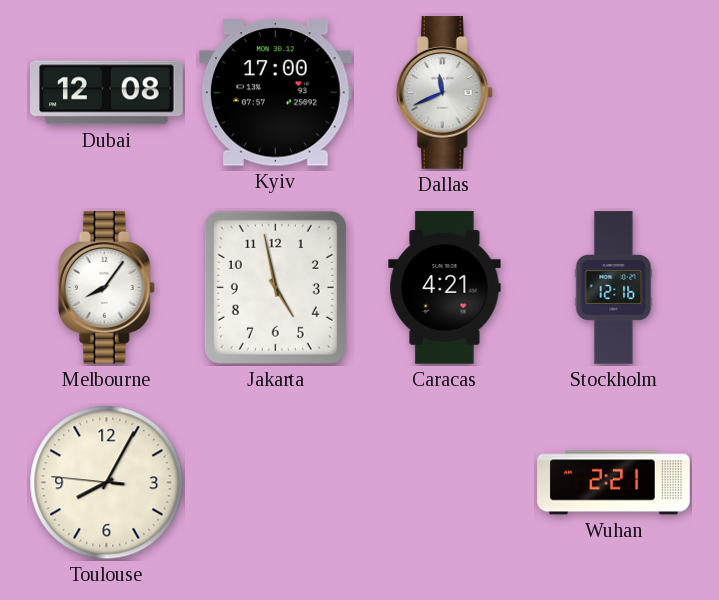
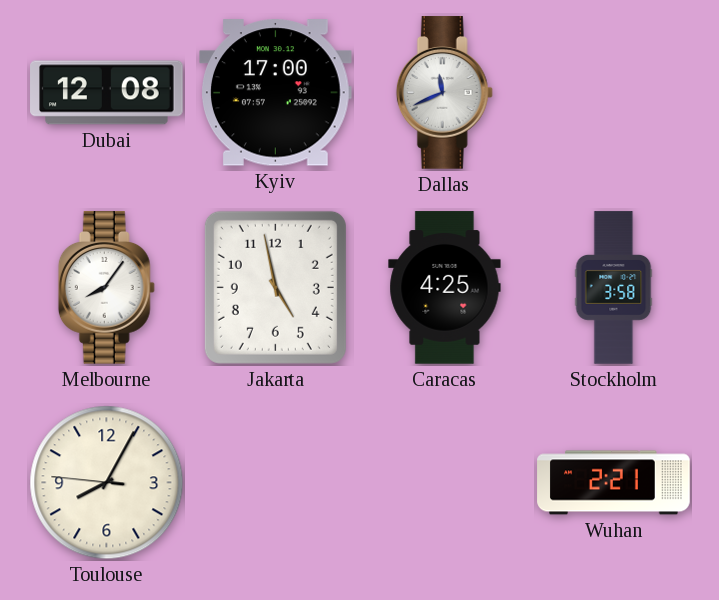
Caracas: 4:21 -> 4:25
Stockholm: 12:16 -> 3:58
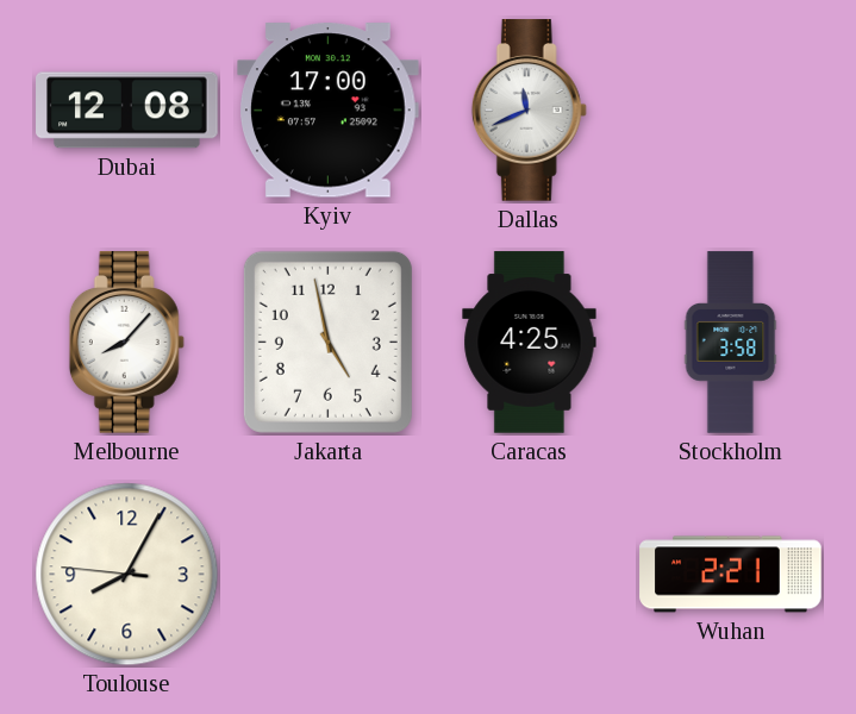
Melbourne: 8:06 -> 8:07
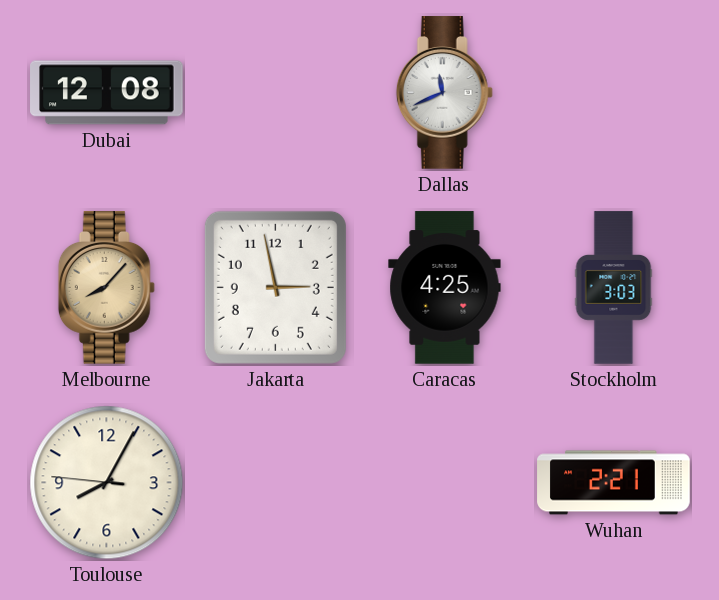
Kyiv: 17:00 -> none
Melbourne dial: white -> champagne
Jakarta: 4:58 -> 2:58
Stockholm: 3:58 -> 3:03
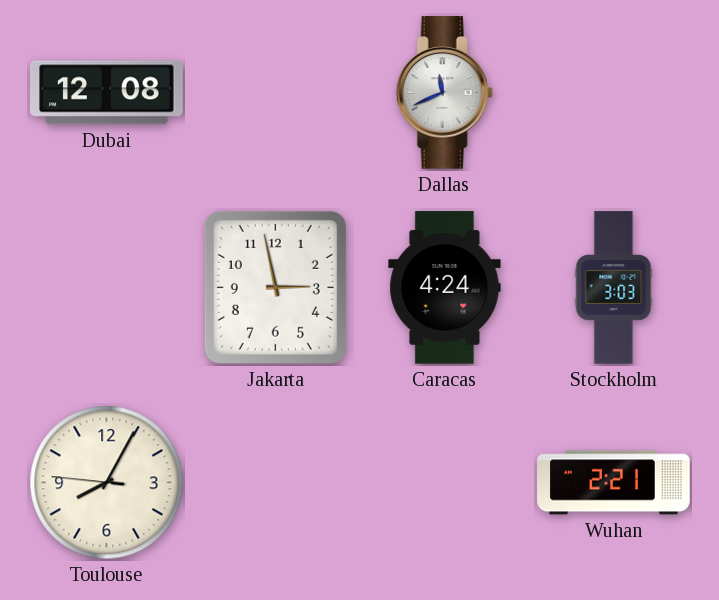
Melbourne: 8:07 -> none
Caracas: 4:25 -> 4:24
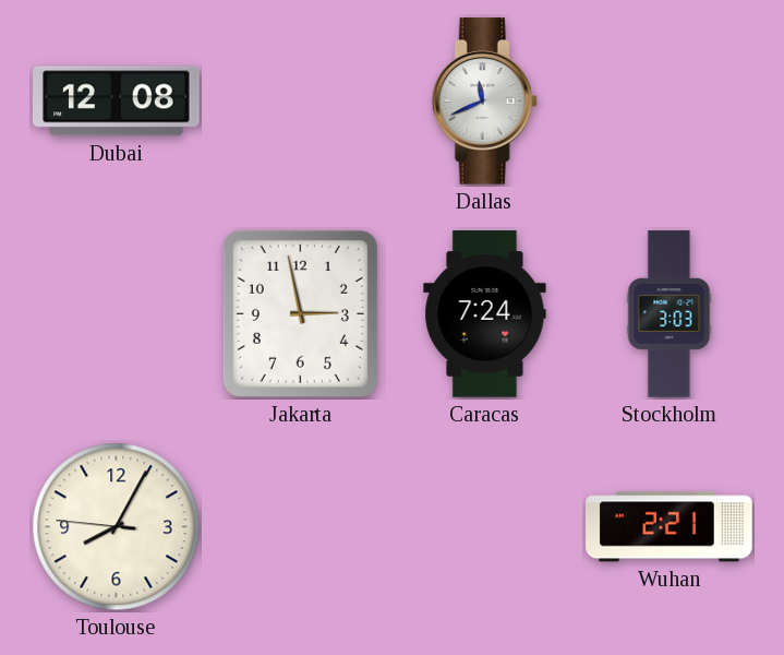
Caracas: 4:24 -> 7:24
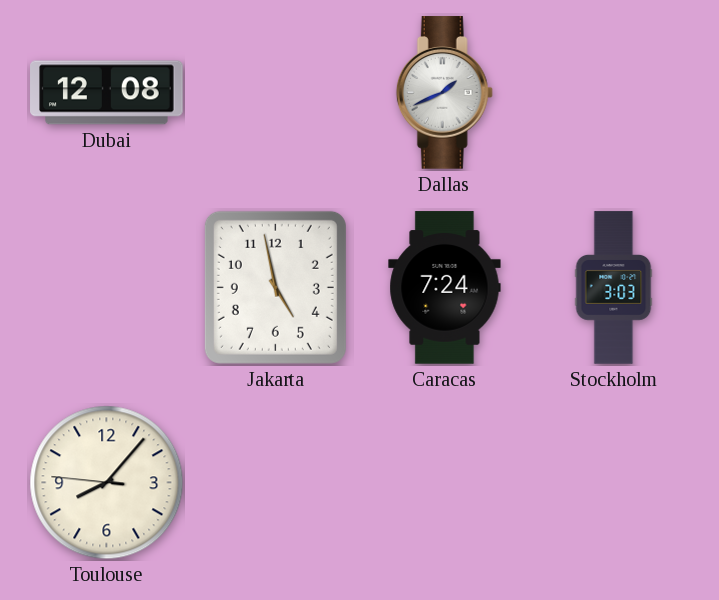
Dallas: 11:41 -> 1:41
Jakarta: 2:58 -> 4:58
Toulouse: 8:04 -> 8:06
Wuhan: 2:21 -> none
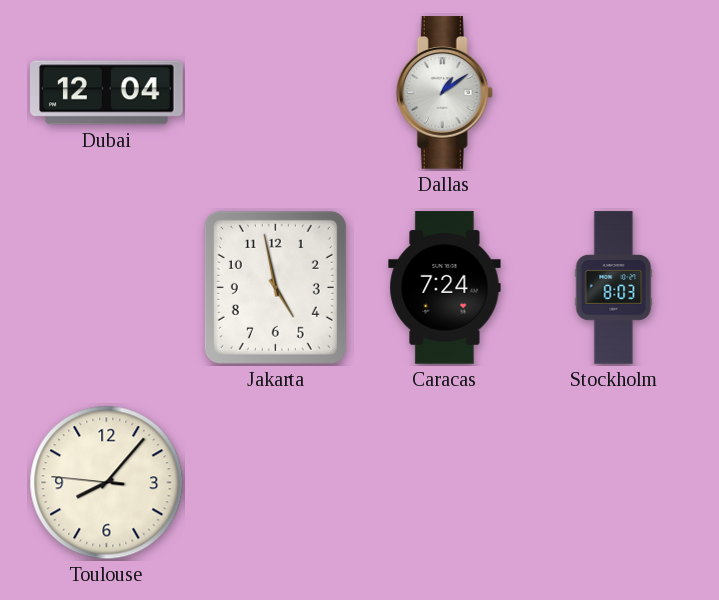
Dubai: 12:08 -> 12:04
Dallas: 1:41 -> 1:09
Stockholm: 3:03 -> 8:03
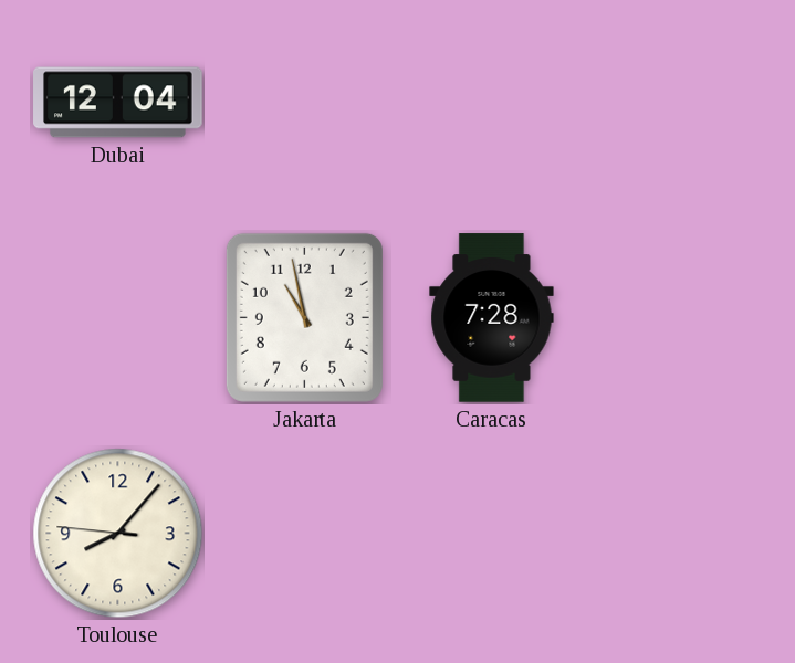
Dallas: 1:09 -> none
Jakarta: 4:58 -> 10:58
Caracas: 7:24 -> 7:28
Stockholm: 8:03 -> none
